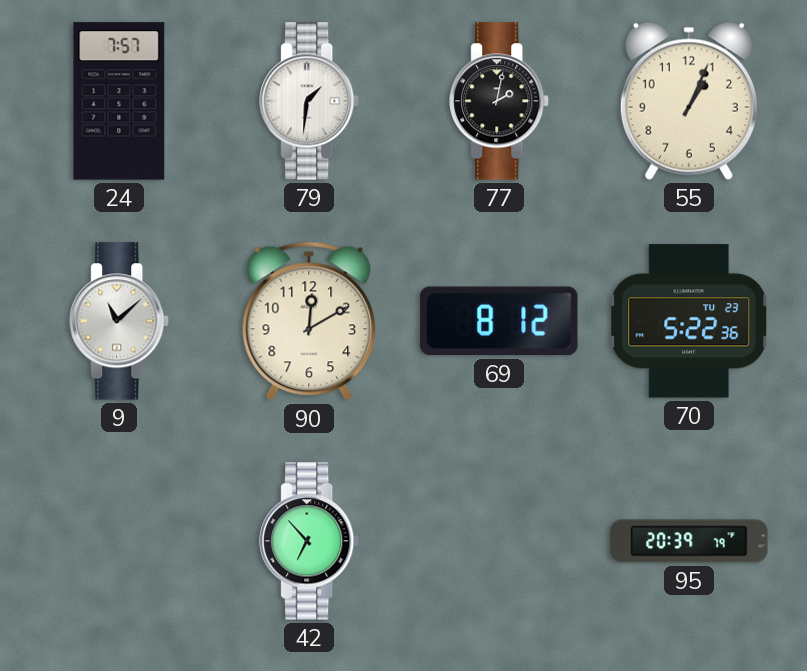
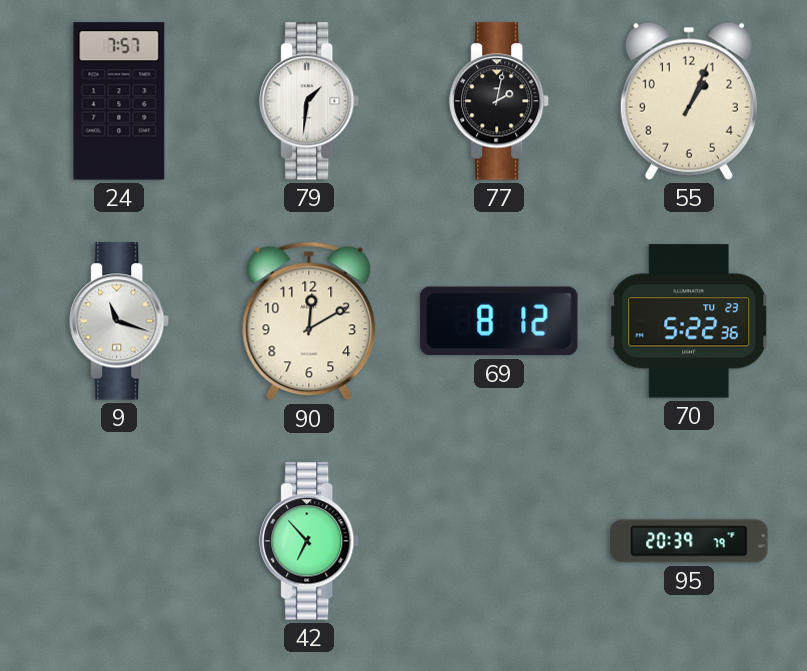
9: 11:08 -> 11:18
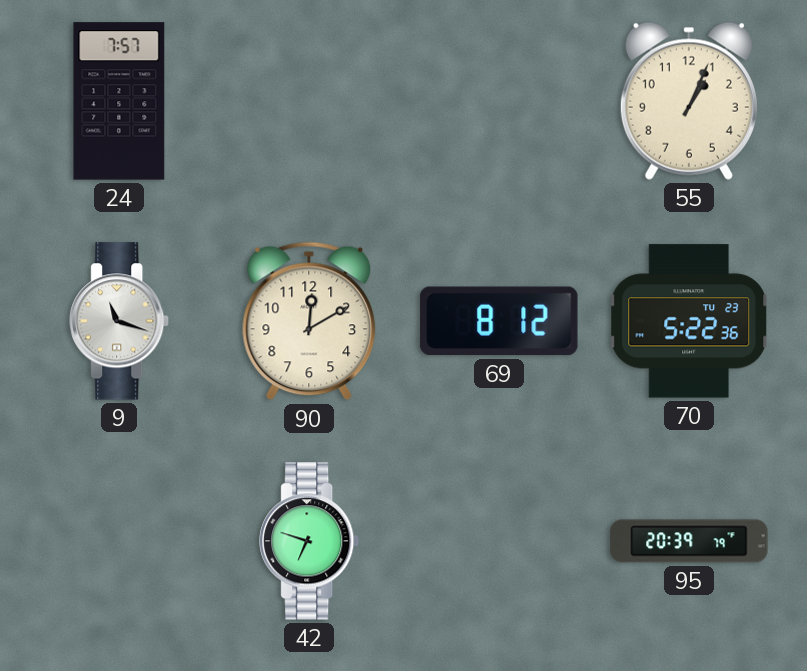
79: 1:31 -> none
77: 2:02 -> none
42: 6:53 -> 6:48
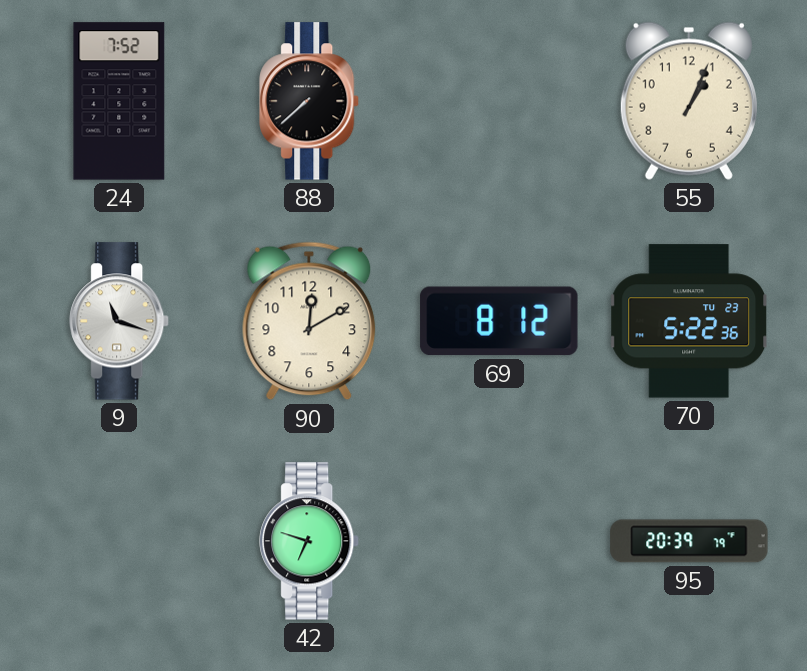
24: 7:57 -> 7:52
88: none -> 7:38
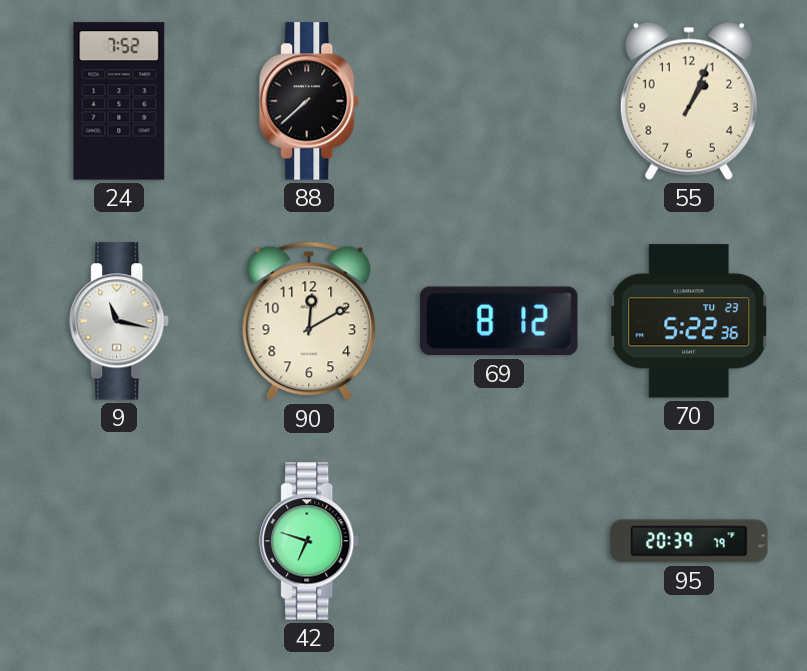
9: 11:18 -> 11:17
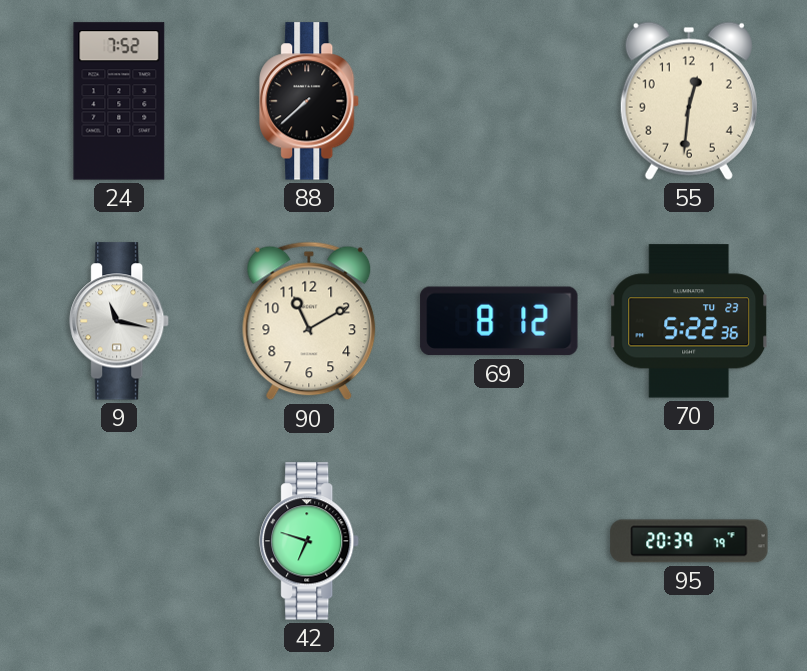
55: 1:04 -> 12:31
90: 12:10 -> 11:10
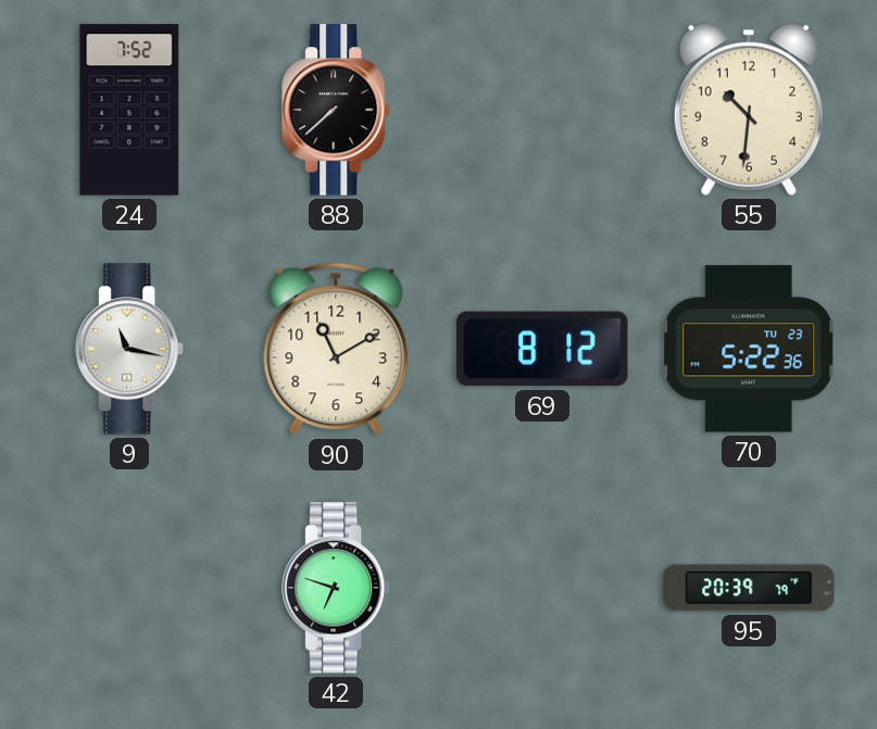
55: 12:31 -> 10:31
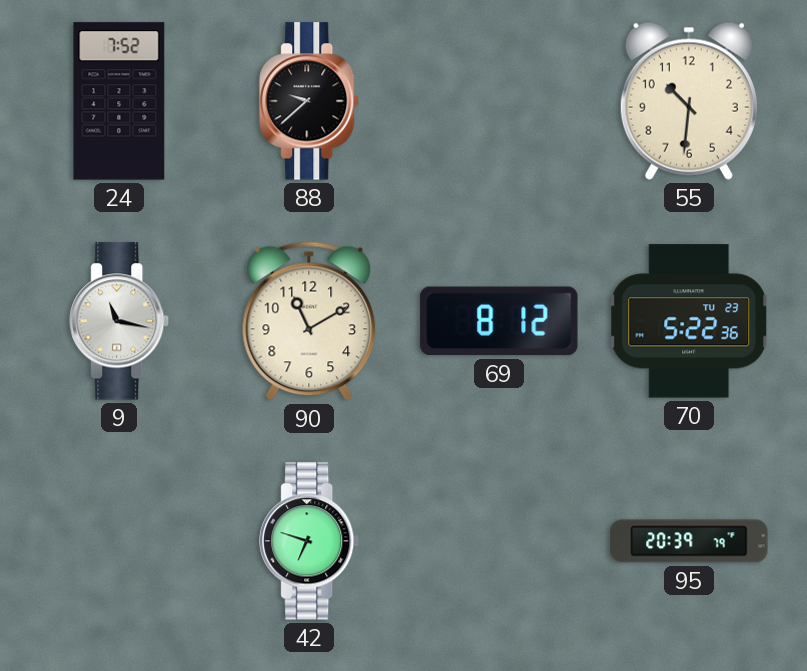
88: 7:38 -> 9:38
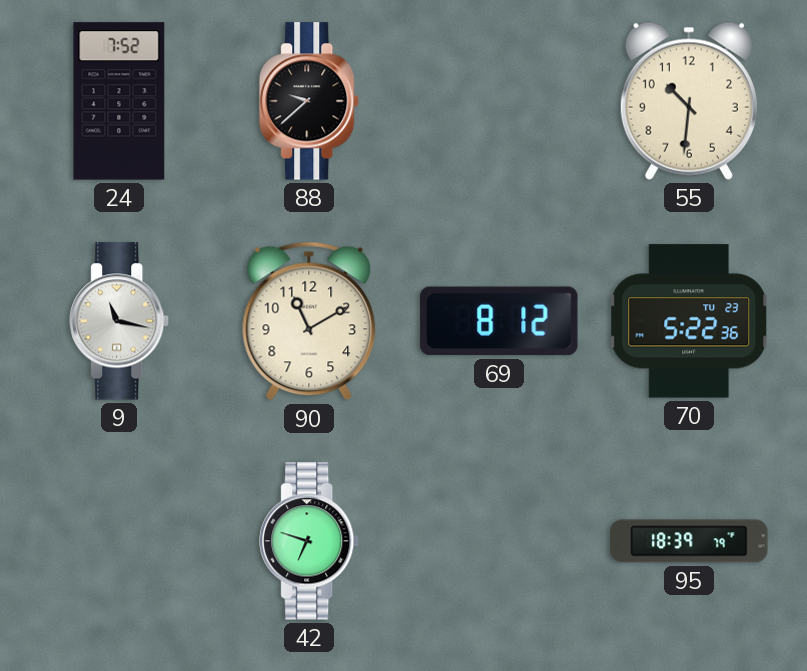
95: 20:39 -> 18:39
